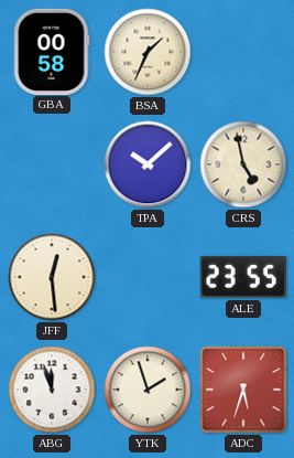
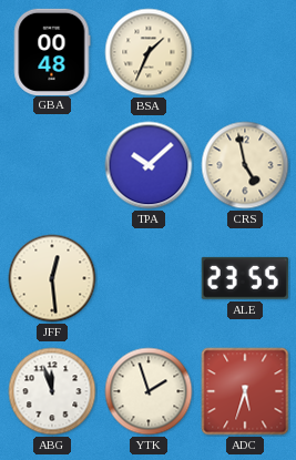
GBA: 00:58 -> 00:48
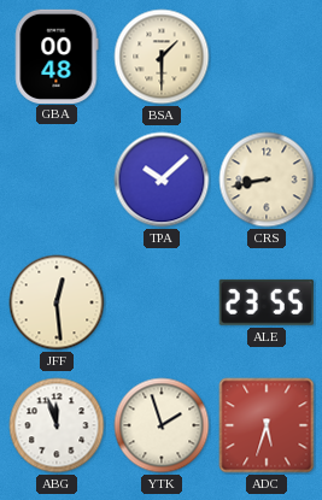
BSA: 1:34 -> 1:30
CRS: 4:58 -> 8:43
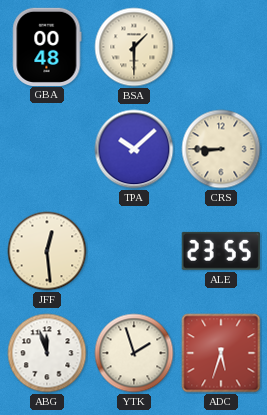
CRS: 8:43 -> 8:45
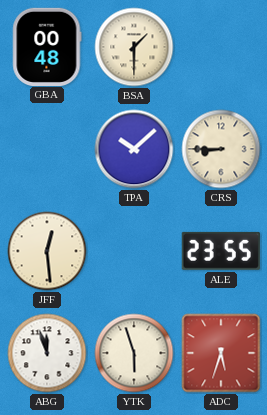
YTK: 1:57 -> 5:57
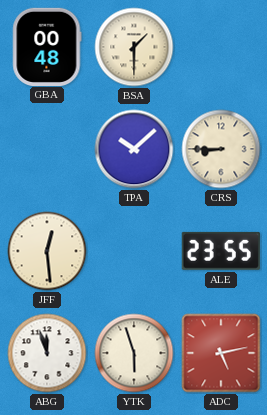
ADC: 5:33 -> 5:13
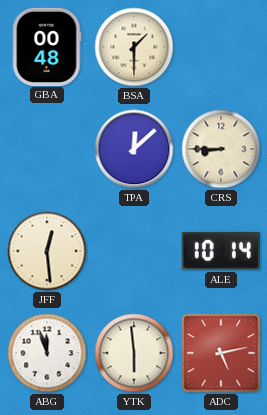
TPA: 10:08 -> 12:08
ALE: 23:55 -> 10:14
YTK: 5:57 -> 5:59
